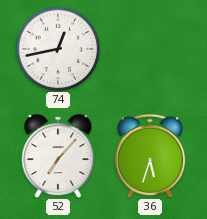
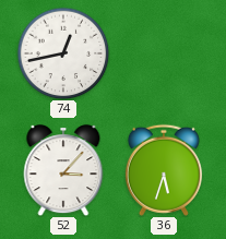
52: 7:07 -> 3:07
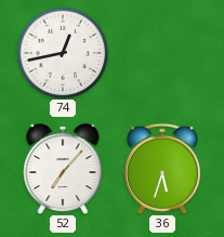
52: 3:07 -> 7:07
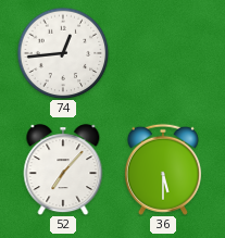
74: 12:43 -> 12:44
36: 5:33 -> 5:30
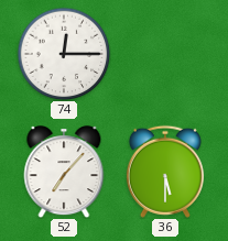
74: 12:44 -> 12:15
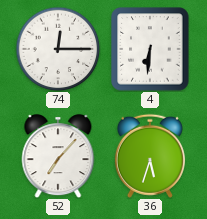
4: none -> 6:31
36: 5:30 -> 5:33
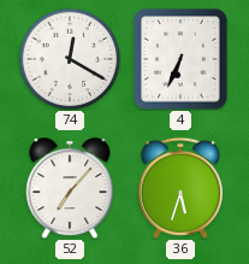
74: 12:15 -> 12:20
4: 6:31 -> 6:34
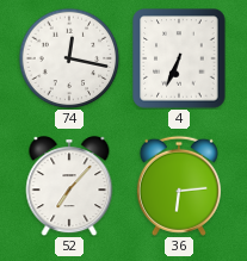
74: 12:20 -> 12:17
36: 5:33 -> 6:14
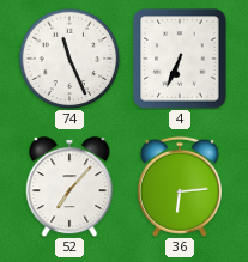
74: 12:17 -> 11:26
